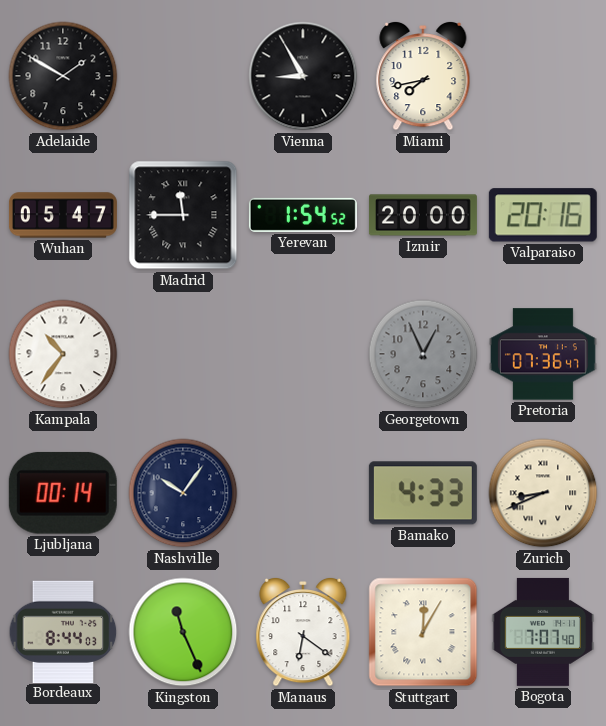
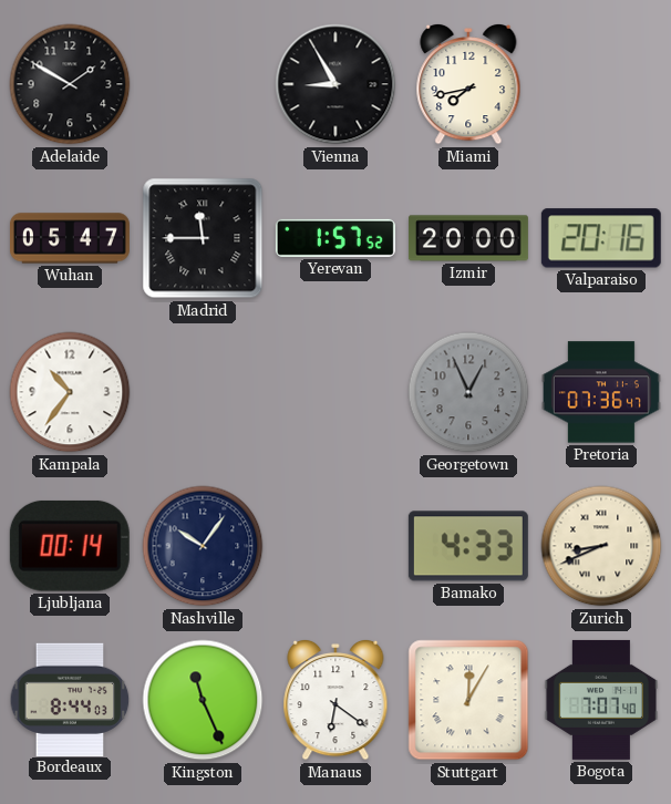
Yerevan: 1:54 -> 1:57
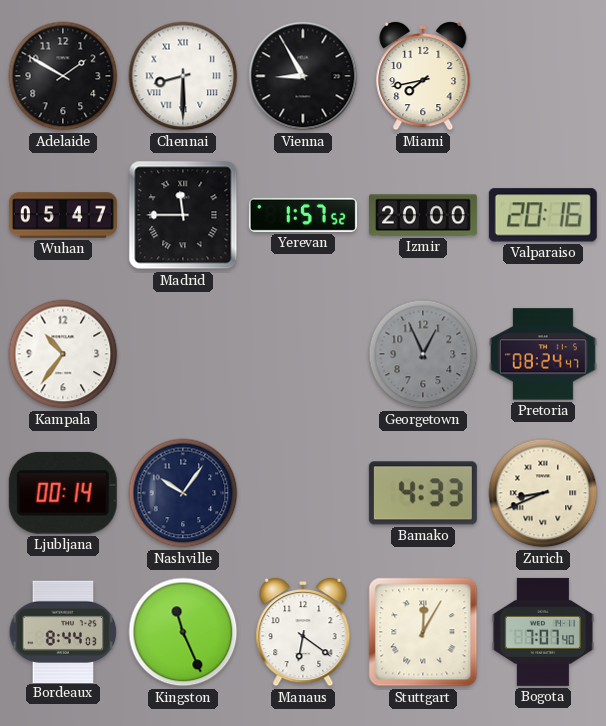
Chennai: none -> 8:30
Pretoria: 07:36 -> 08:24
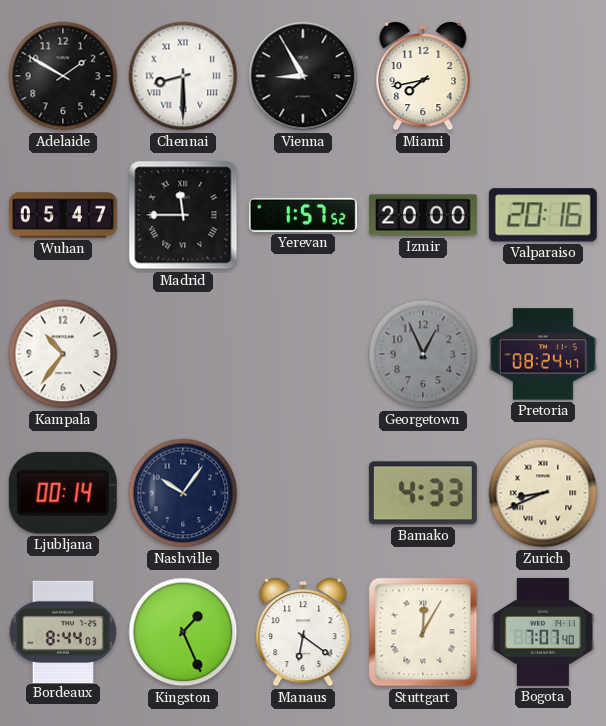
Kingston: 11:26 -> 1:26
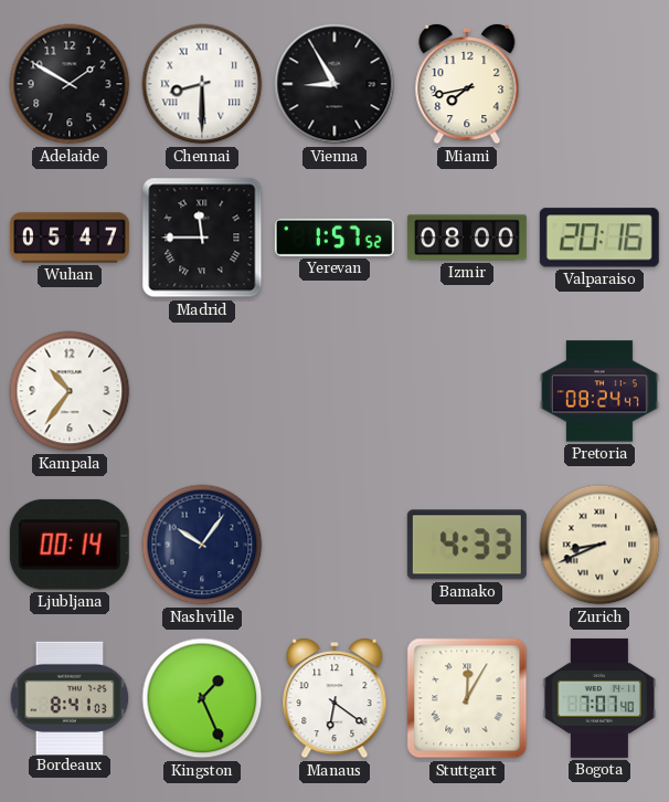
Izmir: 20:00 -> 08:00
Georgetown: 12:56 -> none
Bordeaux: 8:44 -> 8:41
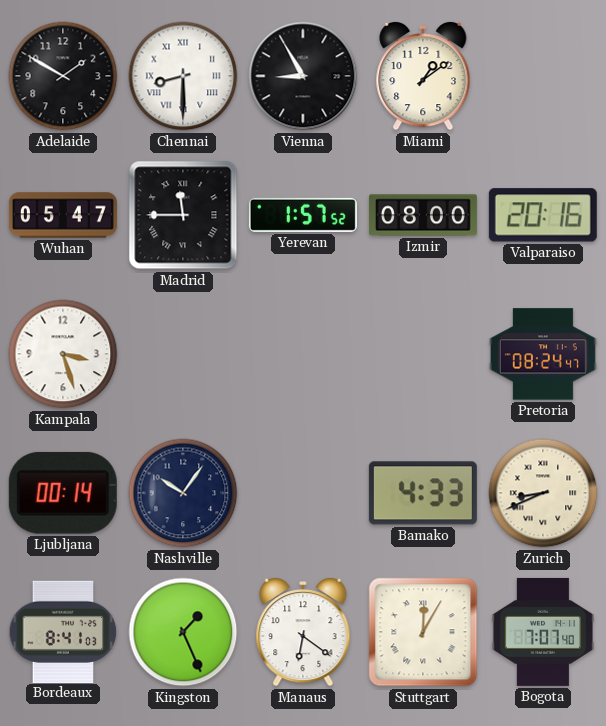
Miami: 7:43 -> 1:09
Kampala: 10:36 -> 3:27
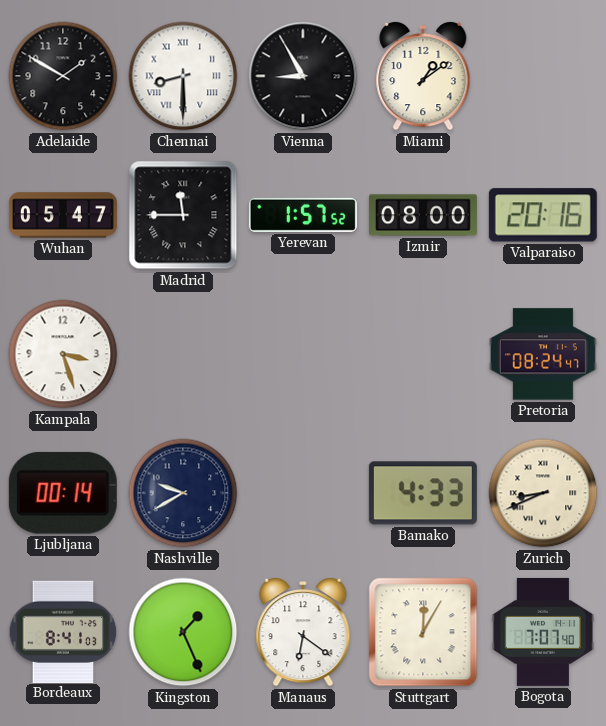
Nashville: 10:06 -> 9:40
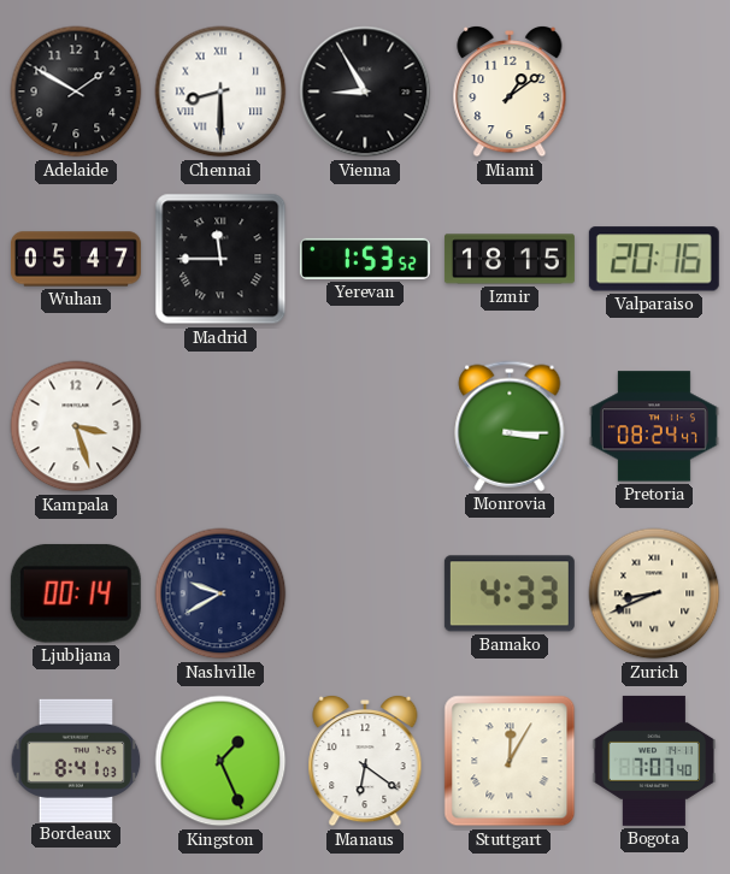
Yerevan: 1:57 -> 1:53
Izmir: 08:00 -> 18:15
Monrovia: none -> 3:15
